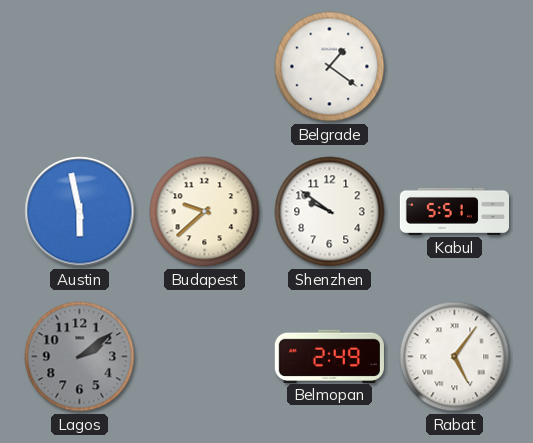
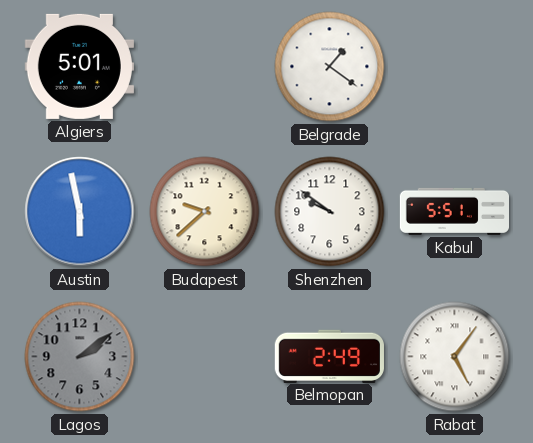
Algiers: none -> 5:01
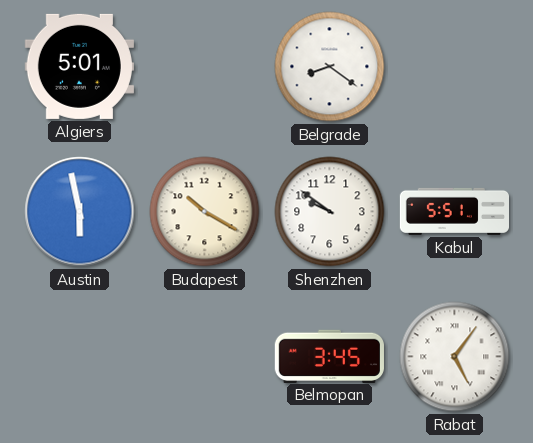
Belgrade: 1:21 -> 8:21
Budapest: 9:38 -> 10:20
Lagos: 2:09 -> none
Belmopan: 2:49 -> 3:45
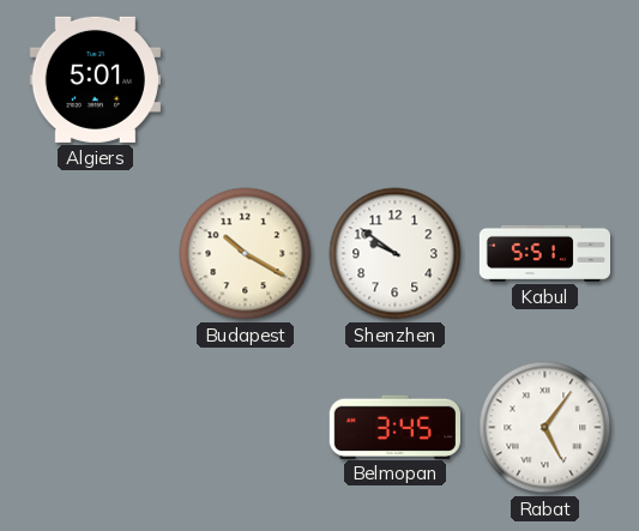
Belgrade: 8:21 -> none
Austin: 5:58 -> none
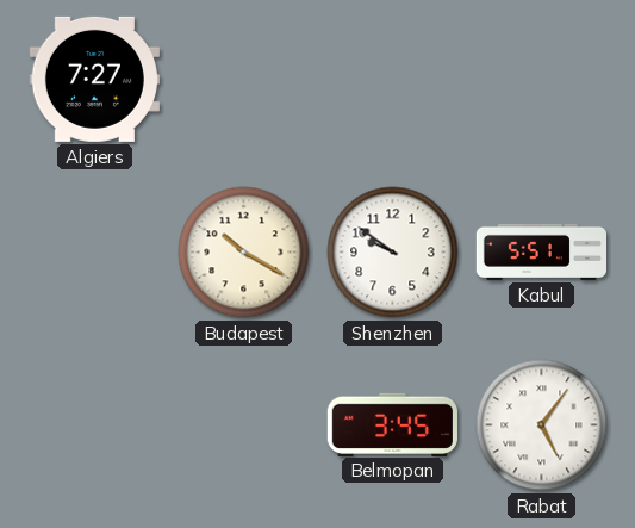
Algiers: 5:01 -> 7:27
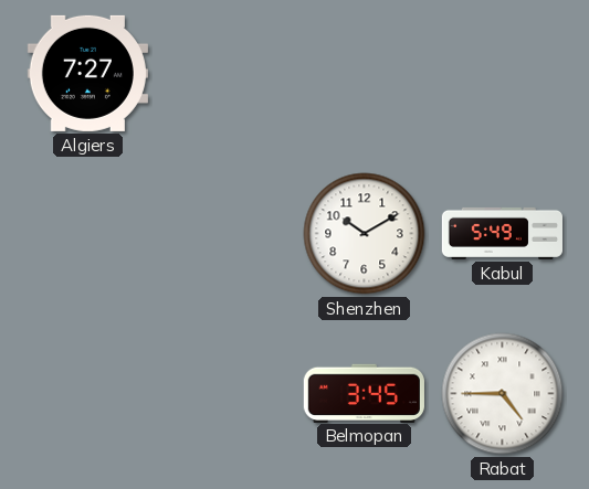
Budapest: 10:20 -> none
Shenzhen: 9:51 -> 10:10
Kabul: 5:51 -> 5:49
Rabat: 5:06 -> 4:45
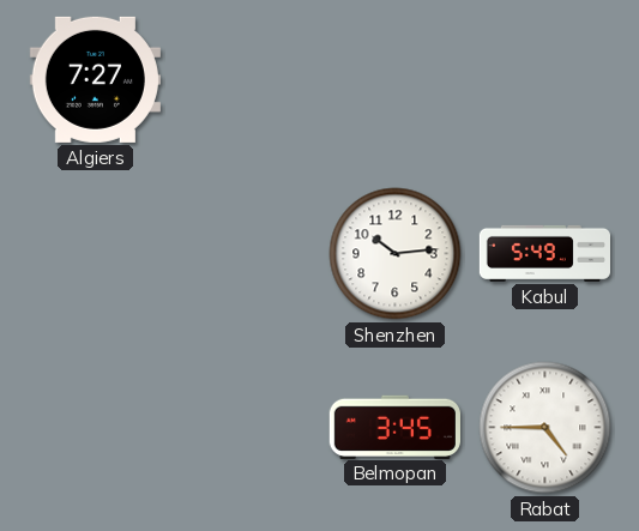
Shenzhen: 10:10 -> 10:14
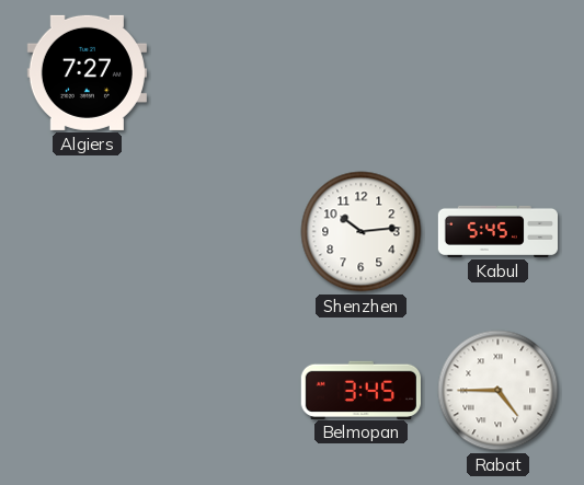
Kabul: 5:49 -> 5:45
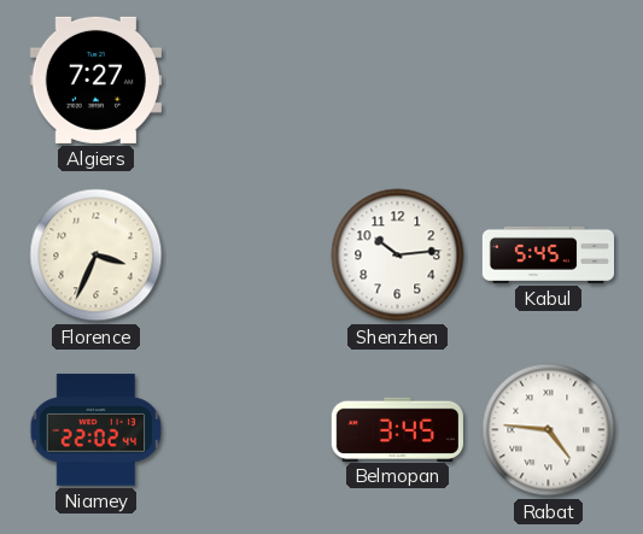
Florence: none -> 3:34
Niamey: none -> 22:02
Rabat: 4:45 -> 4:46
